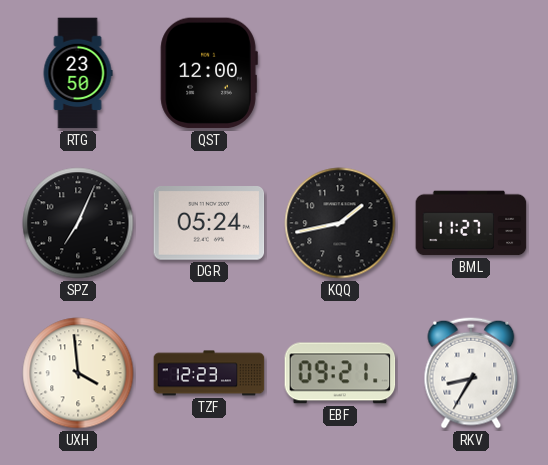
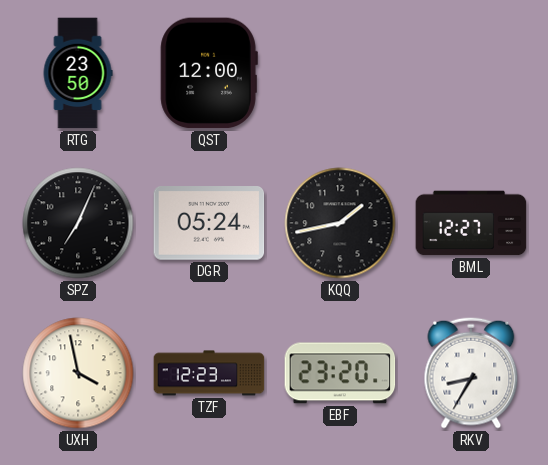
BML: 11:27 -> 12:27
UXH: 3:59 -> 3:58
EBF: 09:21 -> 23:20
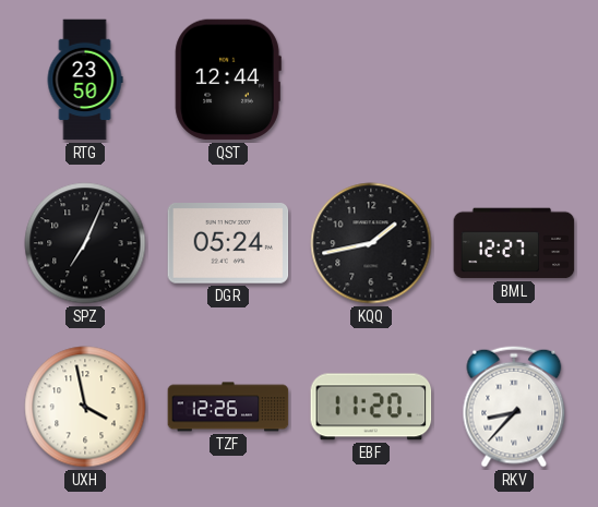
QST: 12:00 -> 12:44
TZF: 12:23 -> 12:26
EBF: 23:20 -> 11:20
RKV: 8:35 -> 8:37
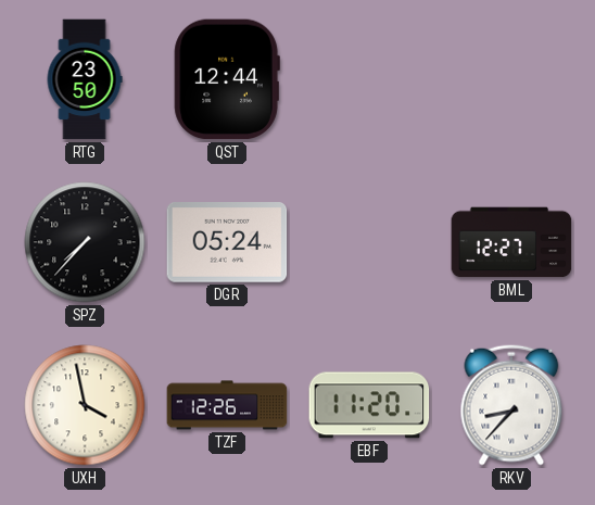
SPZ: 7:04 -> 7:37
KQQ: 1:43 -> none
